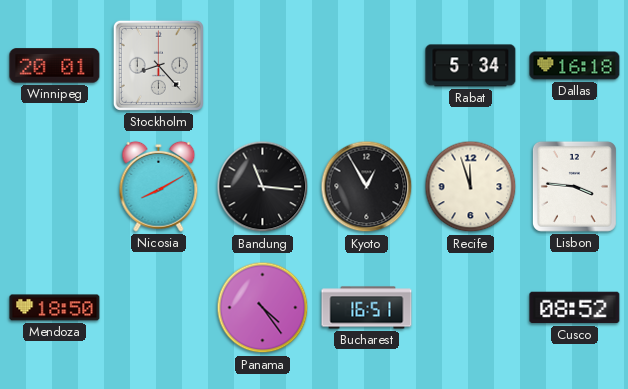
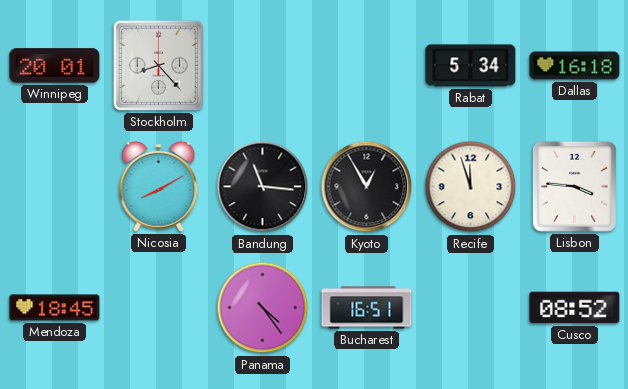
Mendoza: 18:50 -> 18:45
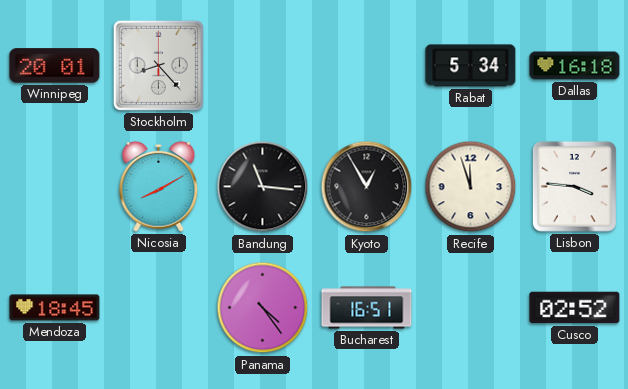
Cusco: 08:52 -> 02:52
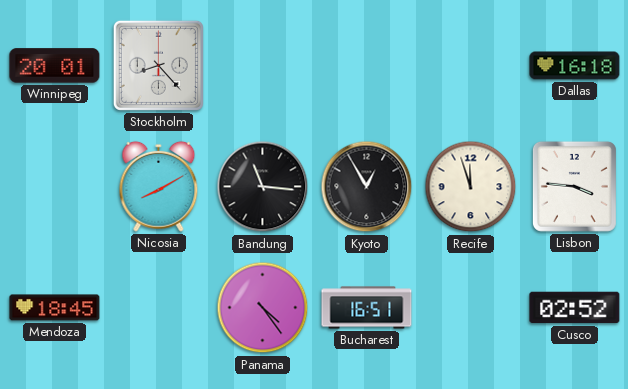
Rabat: 5:34 -> none
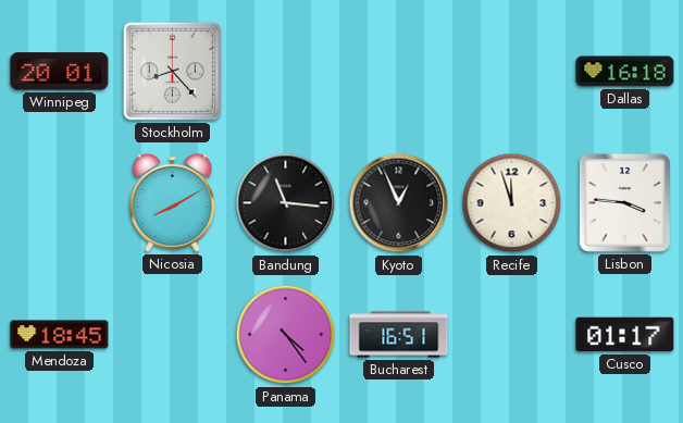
Kyoto: 12:55 -> 12:56
Cusco: 02:52 -> 01:17
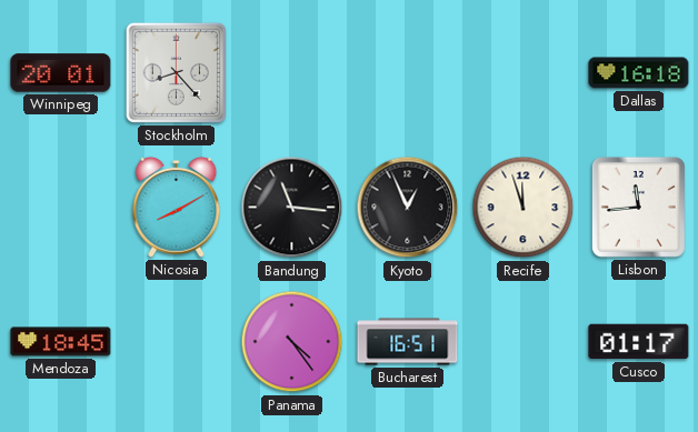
Lisbon: 3:46 -> 11:44
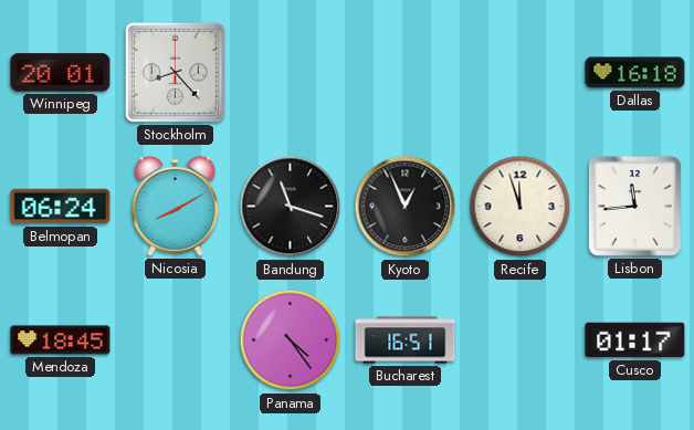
Belmopan: none -> 06:24
Bandung: 11:16 -> 11:18
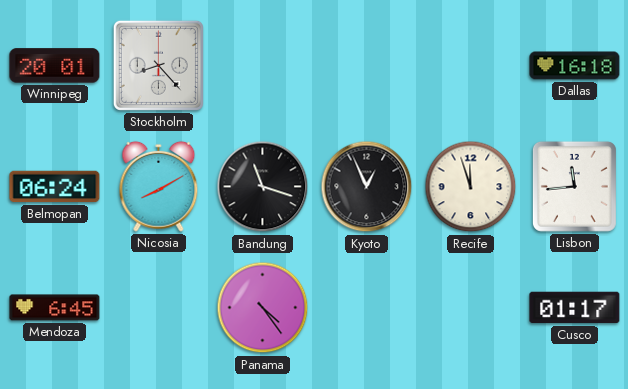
Mendoza: 18:45 -> 6:45
Bucharest: 16:51 -> none
